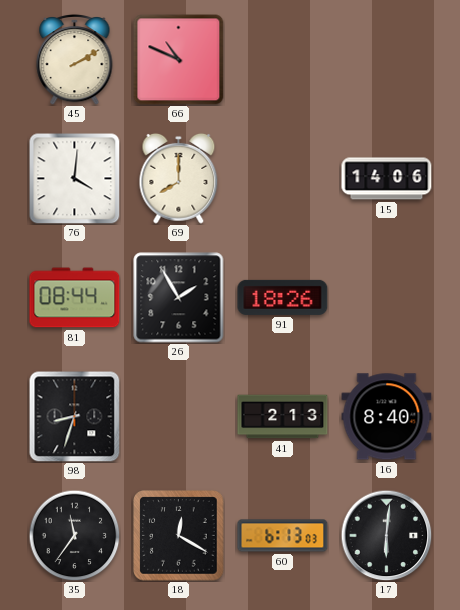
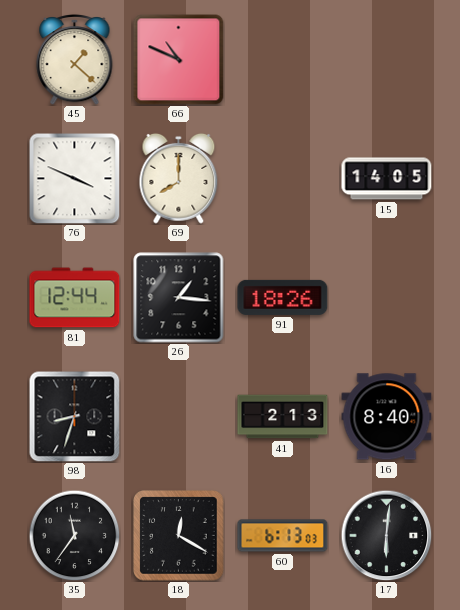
45: 2:10 -> 1:22
76: 4:01 -> 3:49
15: 14:06 -> 14:05
81: 08:44 -> 12:44
26: 1:55 -> 1:16
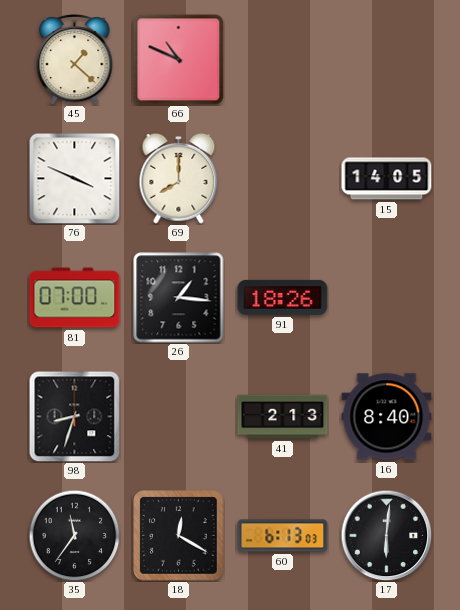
81: 12:44 -> 07:00
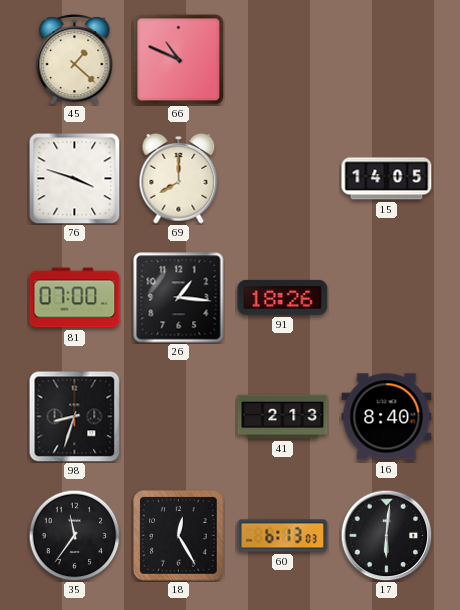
76: 3:49 -> 3:48
18: 12:20 -> 12:25
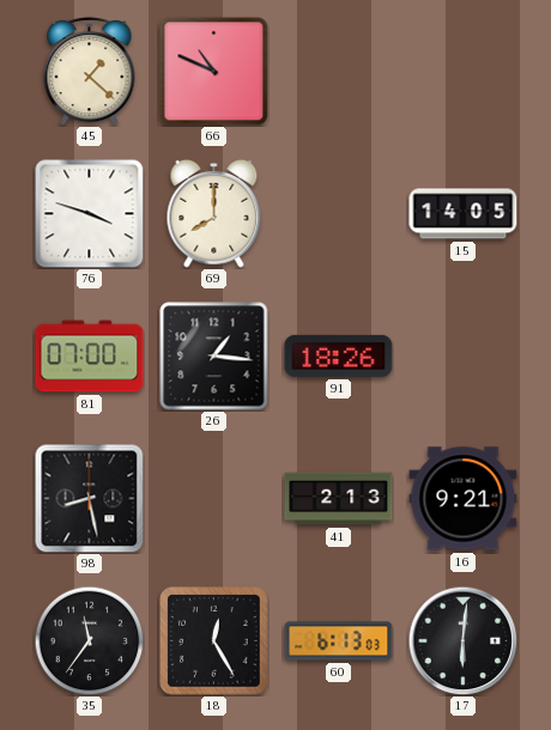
98: 8:33 -> 8:28
16: 8:40 -> 9:21
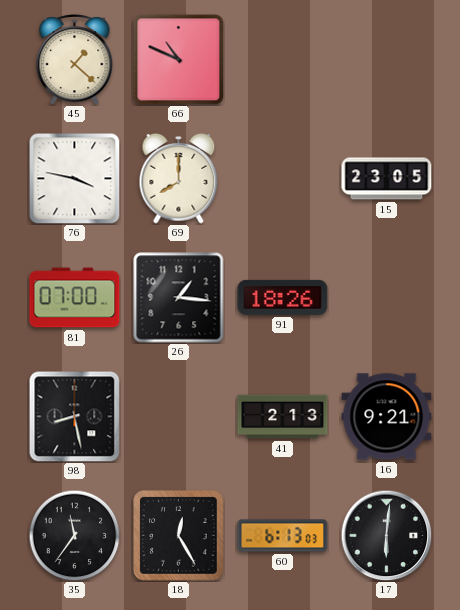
76: 3:48 -> 3:47
15: 14:05 -> 23:05
